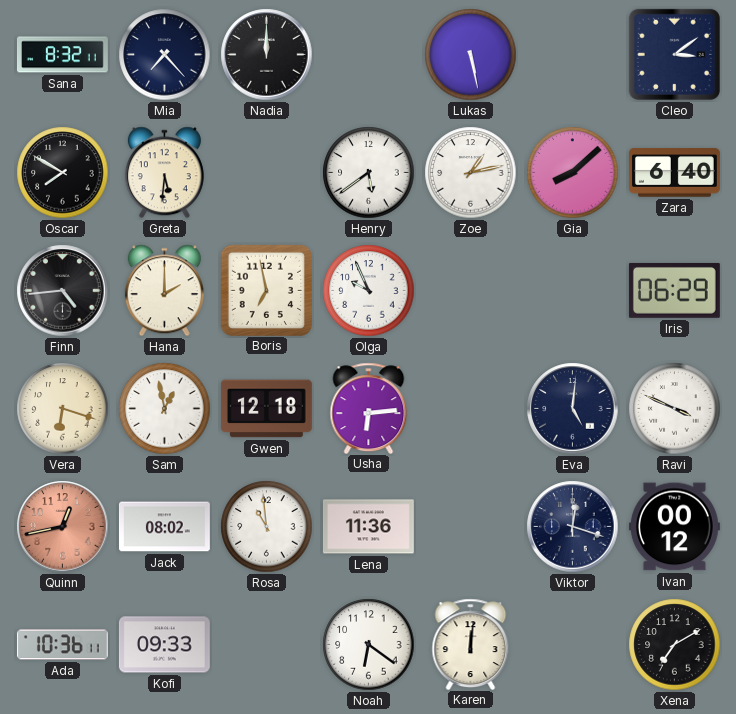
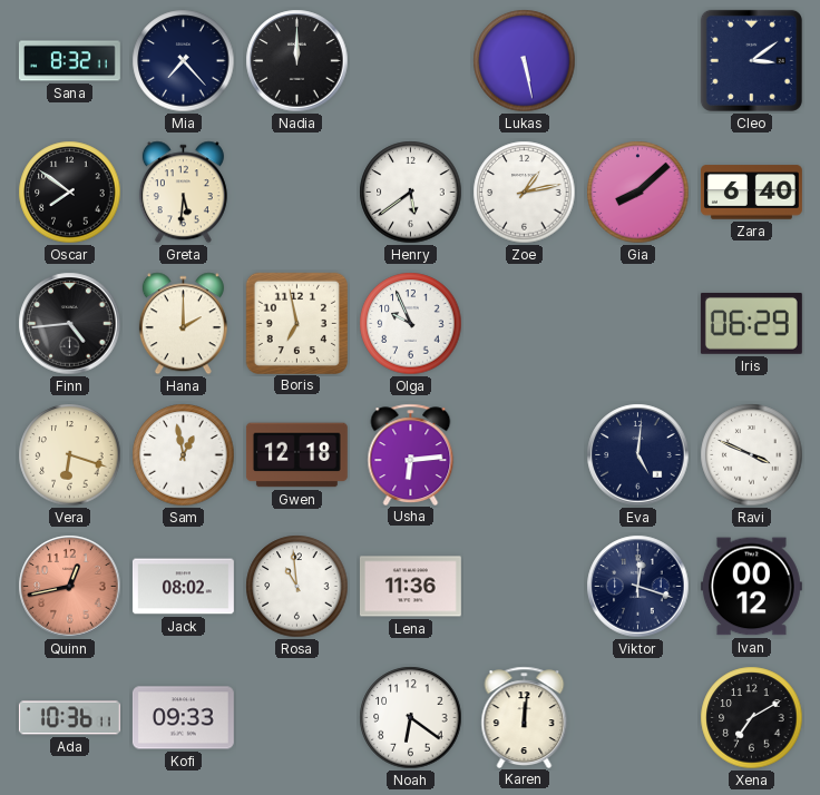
Oscar: 7:50 -> 7:51
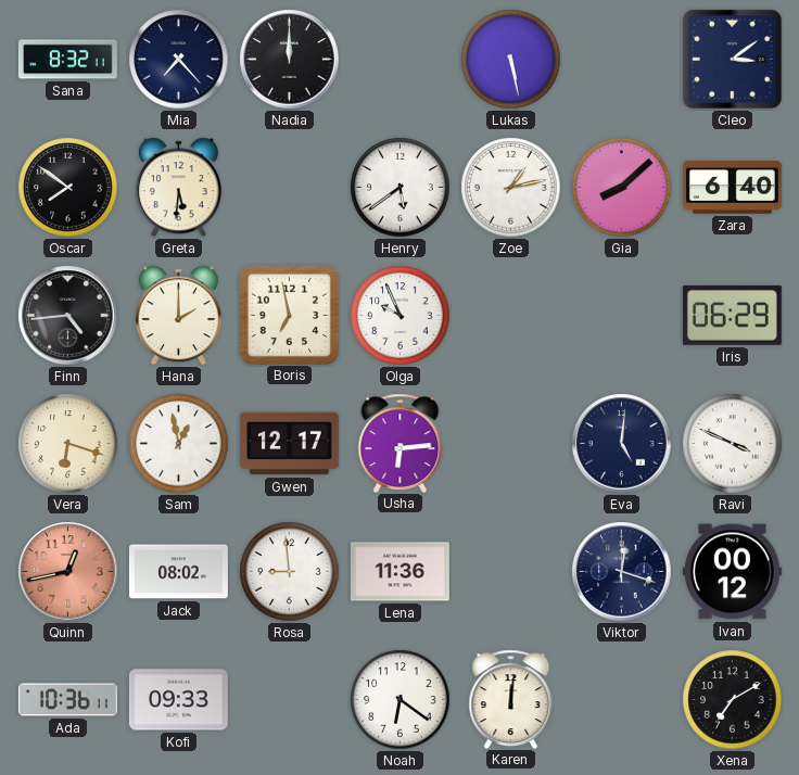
Gwen: 12:18 -> 12:17
Rosa: 10:59 -> 8:59
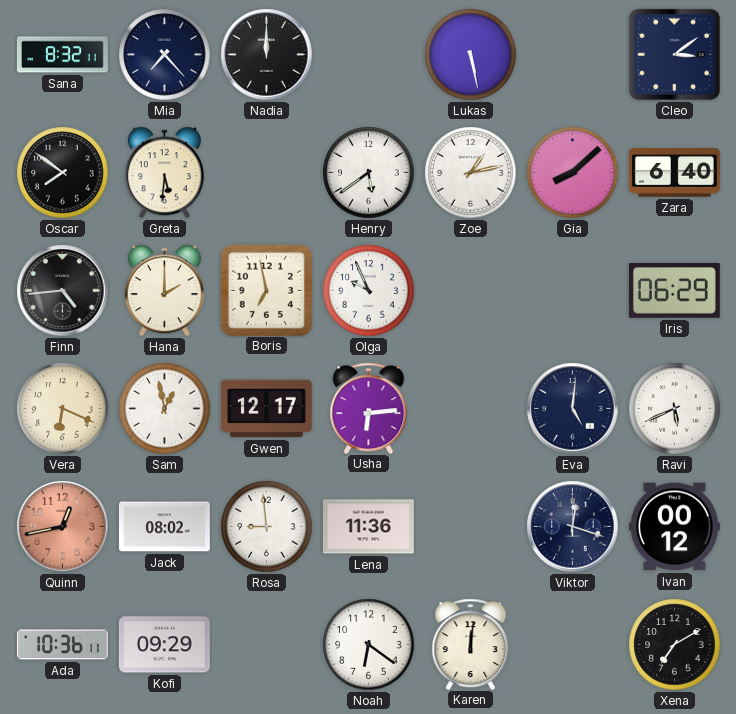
Vera: 6:18 -> 6:19
Ravi: 3:49 -> 5:41
Kofi: 09:33 -> 09:29
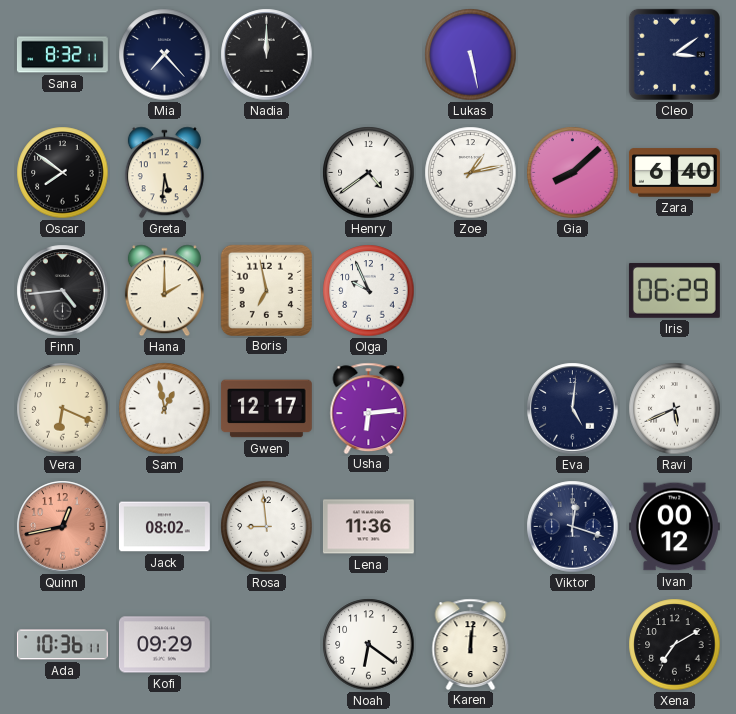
Henry: 5:39 -> 4:39
